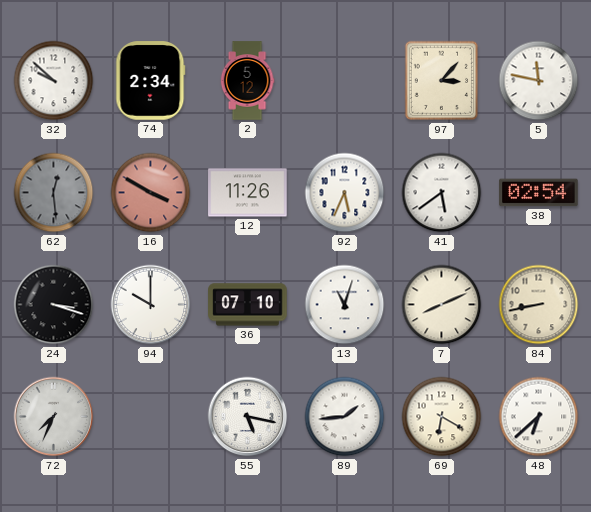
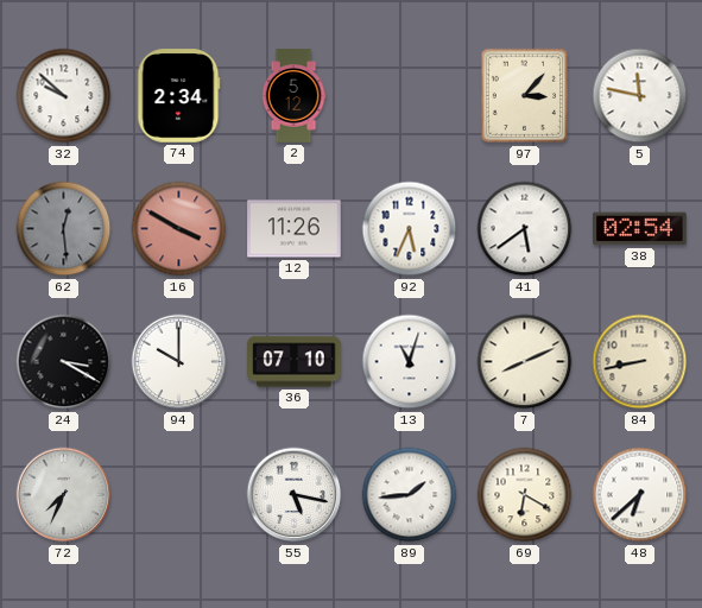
24: 3:18 -> 3:20
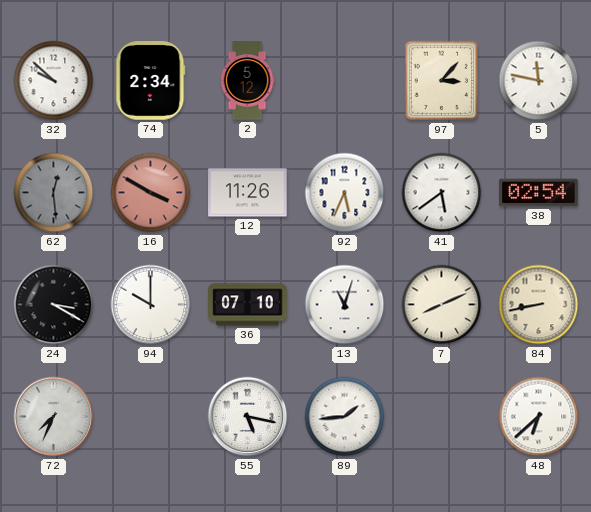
69: 6:20 -> none
